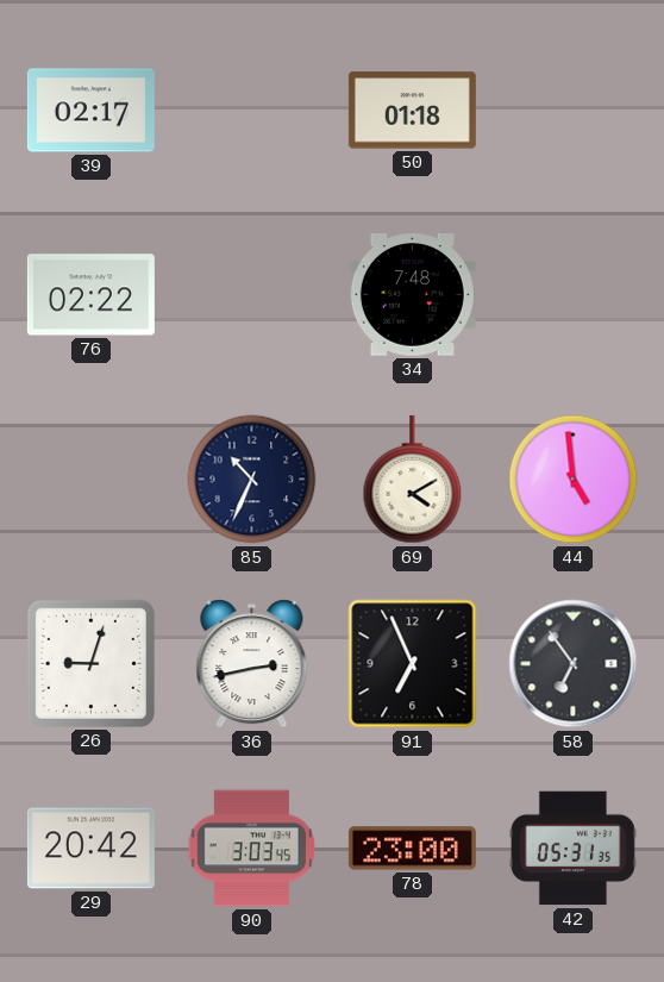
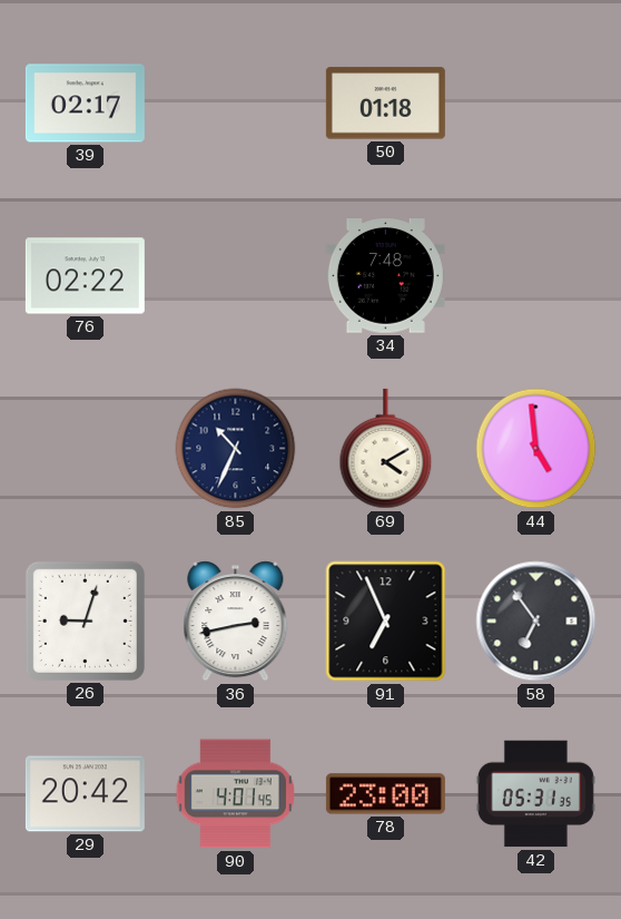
90: 3:03 -> 4:01
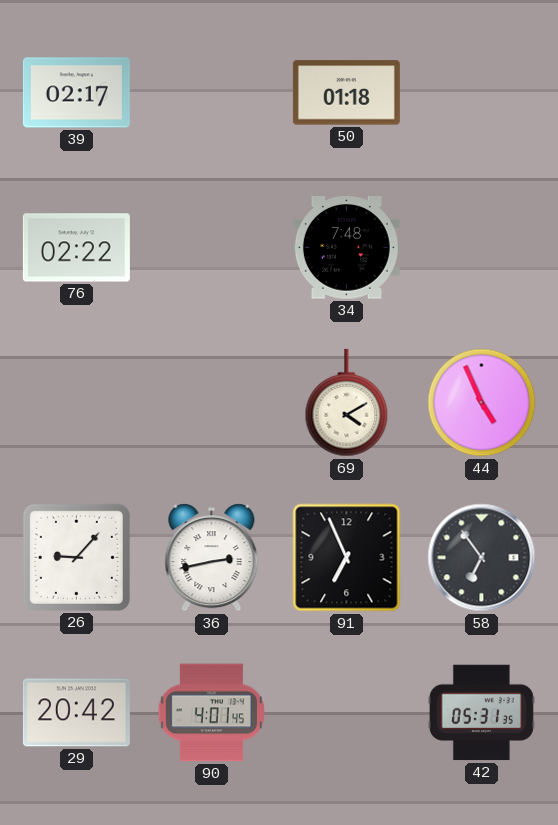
85: 10:34 -> none
44: 4:59 -> 4:56
26: 9:03 -> 9:07
78: 23:00 -> none
